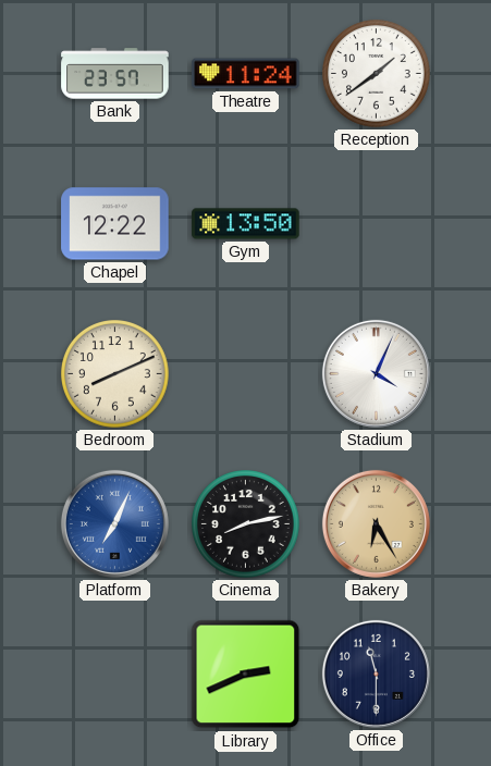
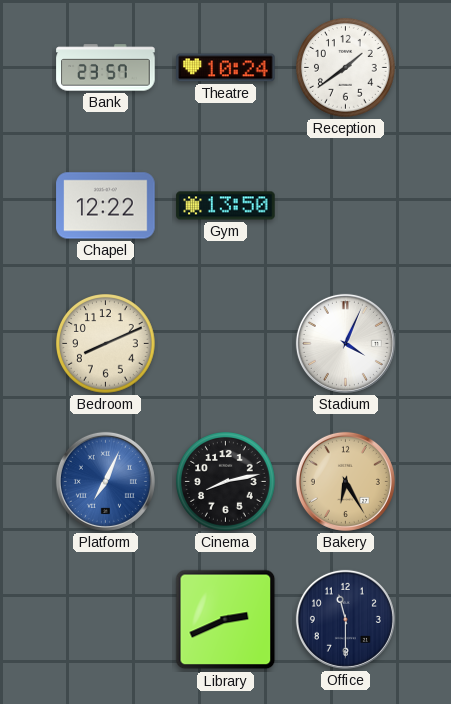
Theatre: 11:24 -> 10:24
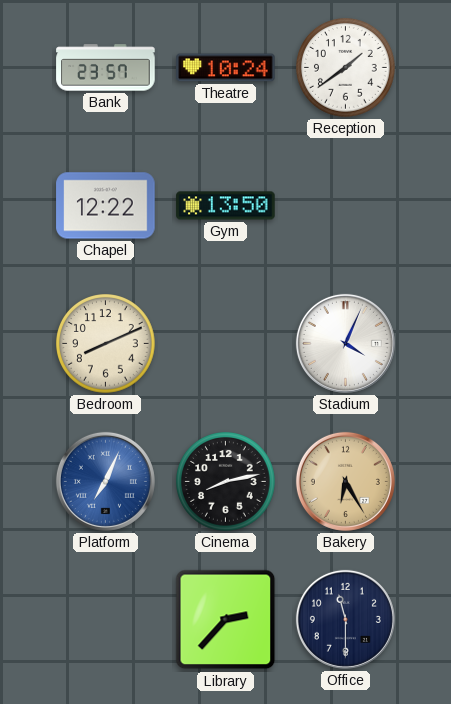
Library: 2:41 -> 2:37
